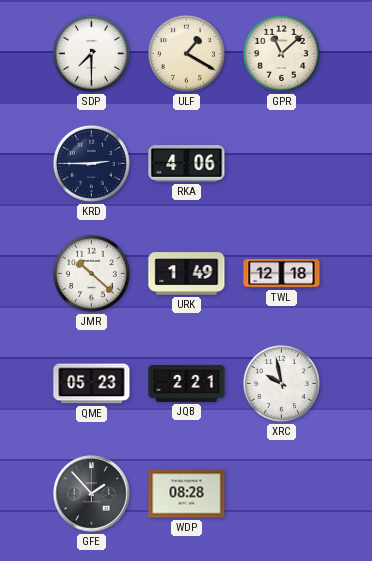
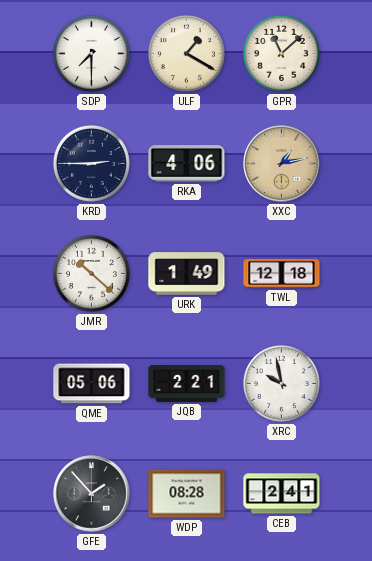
XXC: none -> 1:13
QME: 05:23 -> 05:06
CEB: none -> 2:41
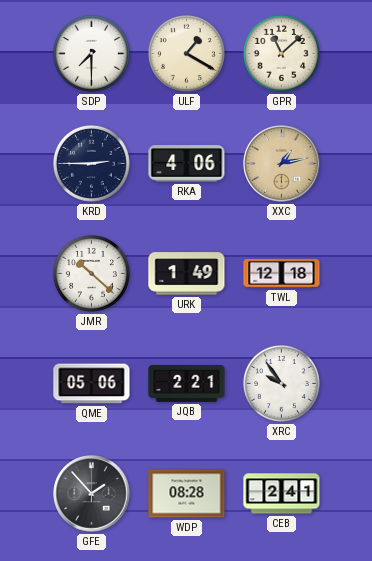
XRC: 9:58 -> 9:54
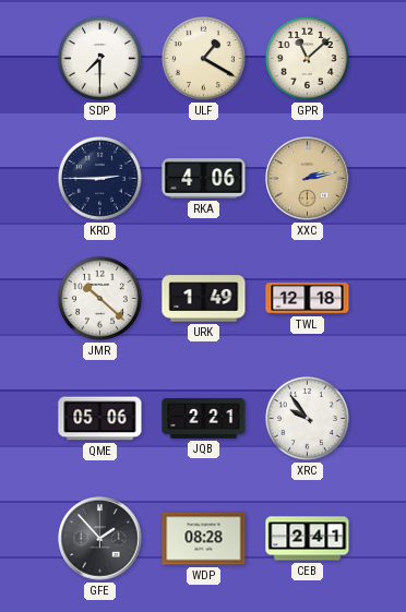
XXC: 1:13 -> 2:13
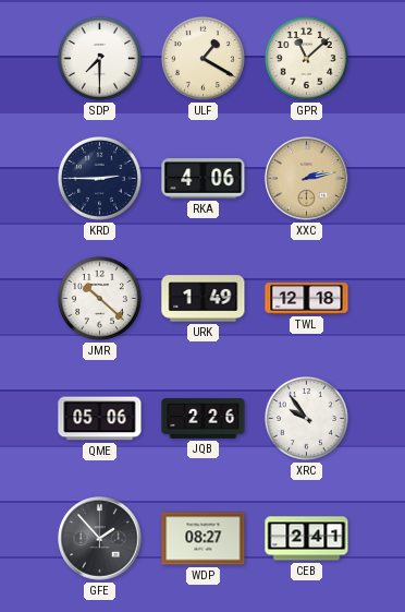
JQB: 2:21 -> 2:26
WDP: 08:28 -> 08:27
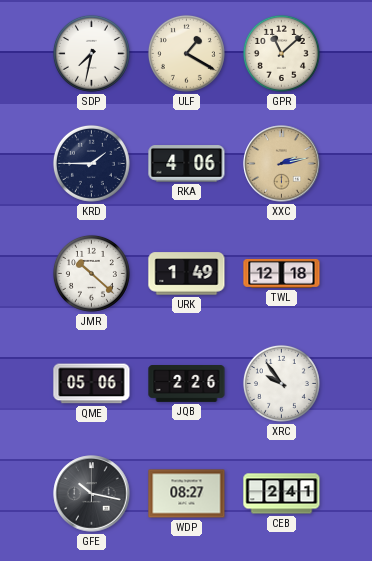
SDP: 7:30 -> 7:32
KRD: 2:45 -> 1:45
GFE: 1:53 -> 10:17
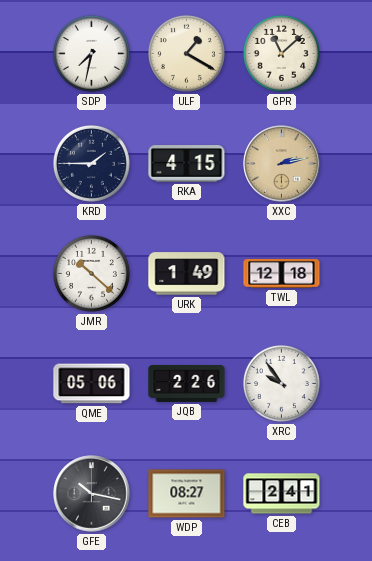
RKA: 4:06 -> 4:15
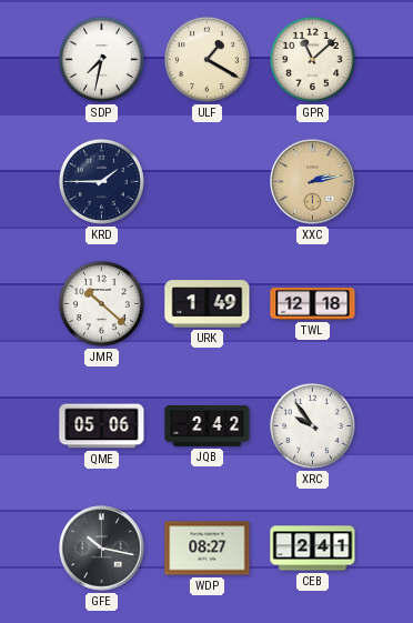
RKA: 4:15 -> none
JQB: 2:26 -> 2:42
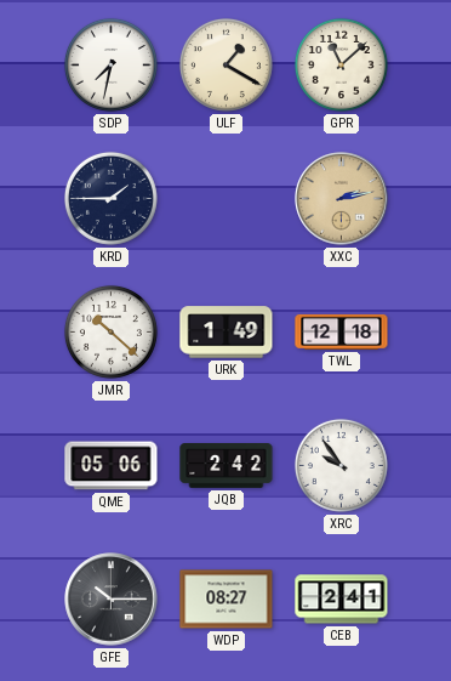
GFE: 10:17 -> 10:15
